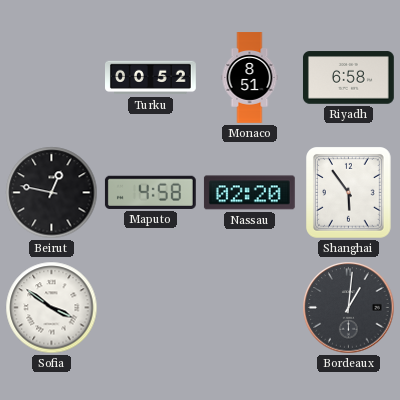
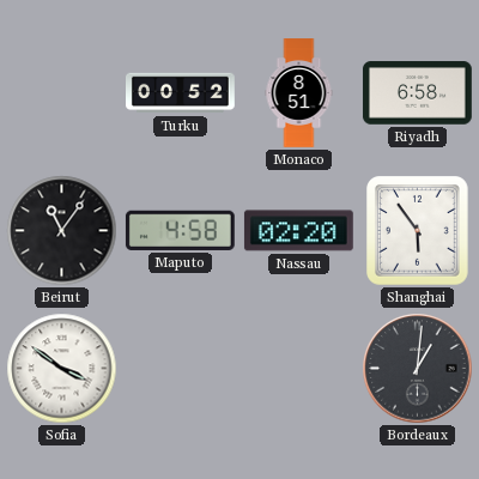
Beirut: 12:47 -> 11:06
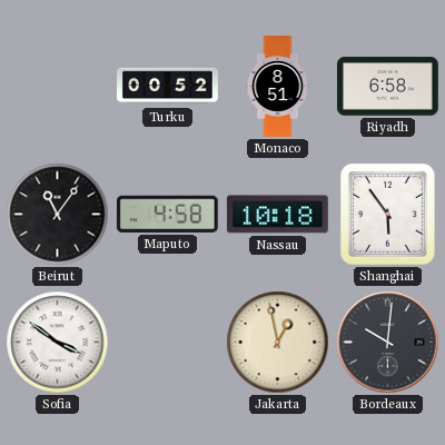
Nassau: 02:20 -> 10:18
Jakarta: none -> 12:58
Bordeaux: 1:01 -> 10:01
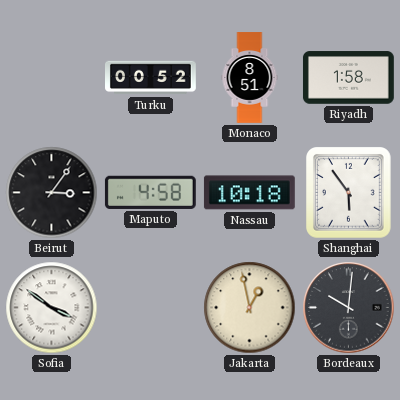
Riyadh: 6:58 -> 1:58
Beirut: 11:06 -> 3:06
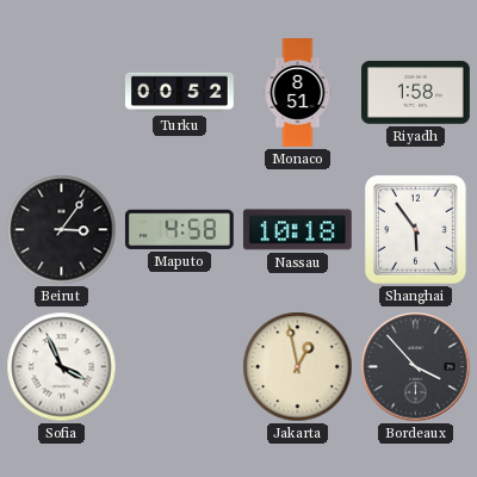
Sofia: 3:51 -> 3:56
Bordeaux: 10:01 -> 3:53
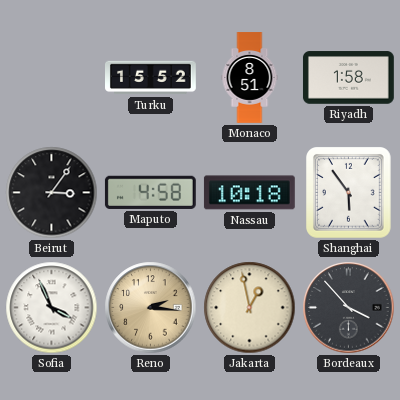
Turku: 00:52 -> 15:52
Reno: none -> 2:16
